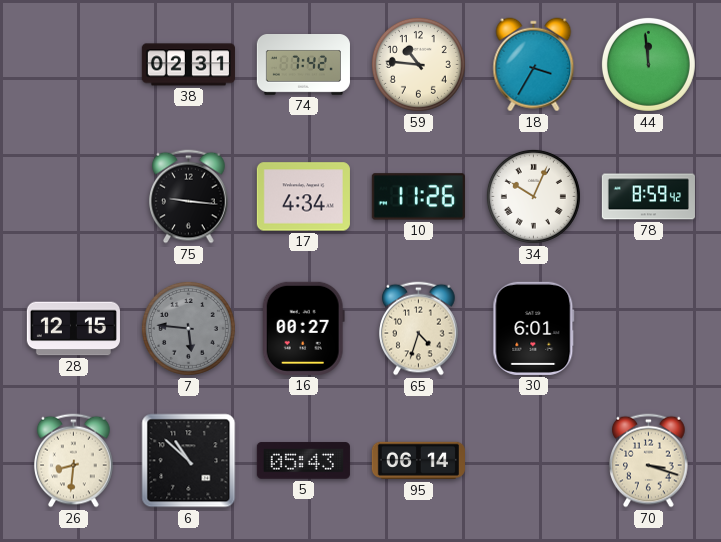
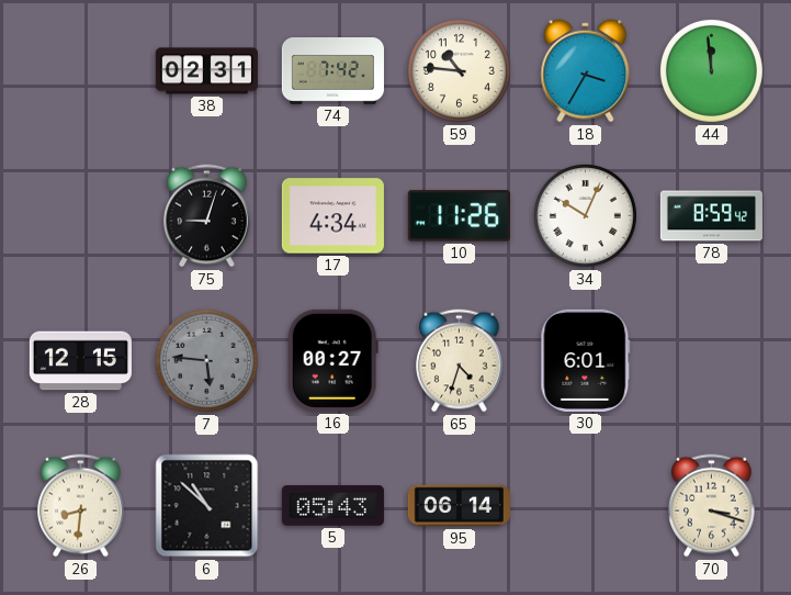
75: 9:16 -> 9:03
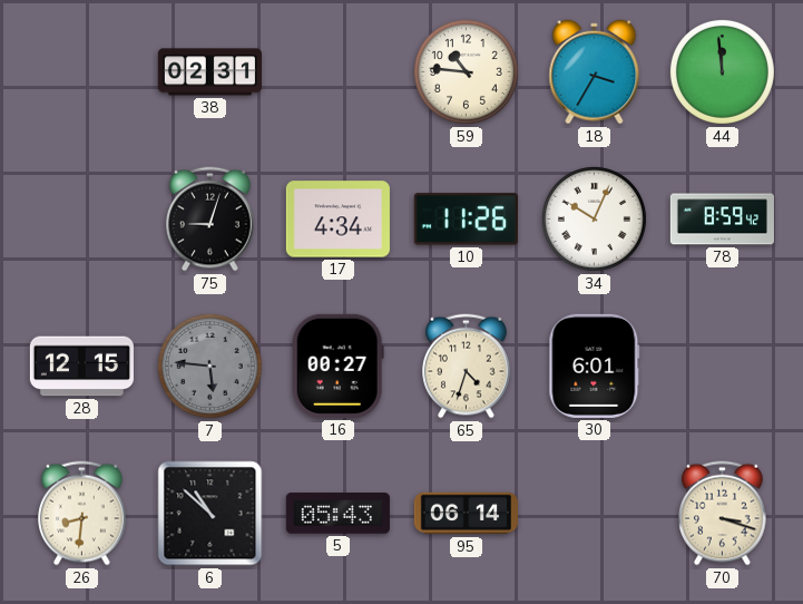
74: 7:42 -> none
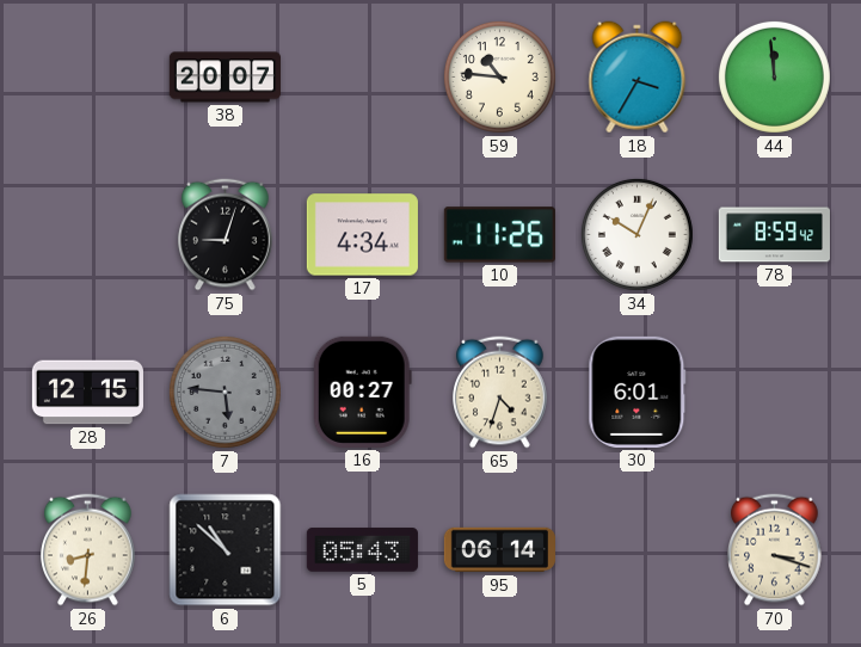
38: 02:31 -> 20:07
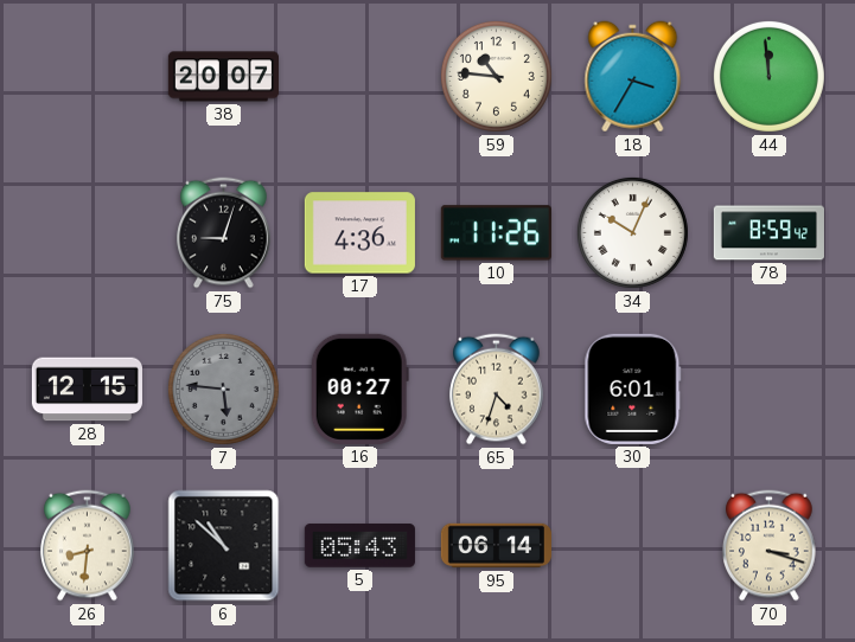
17: 4:34 -> 4:36
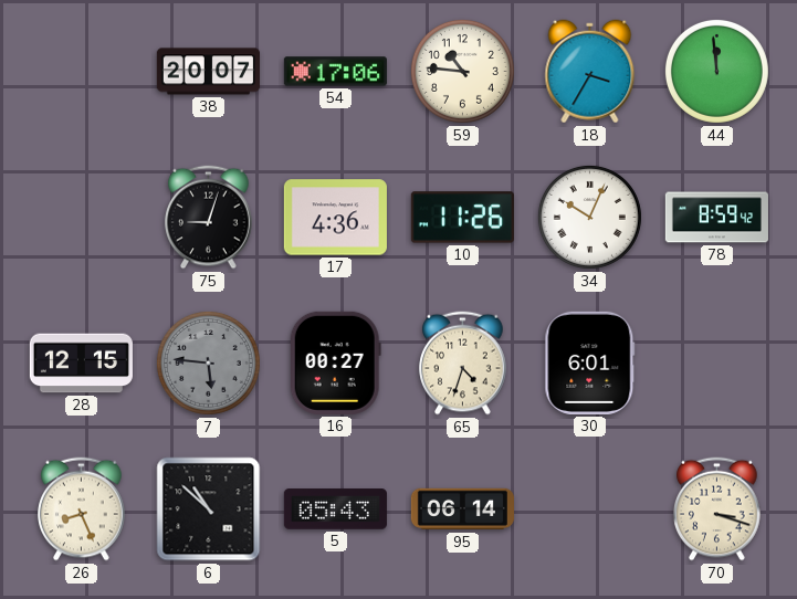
54: none -> 17:06
26: 8:31 -> 8:26
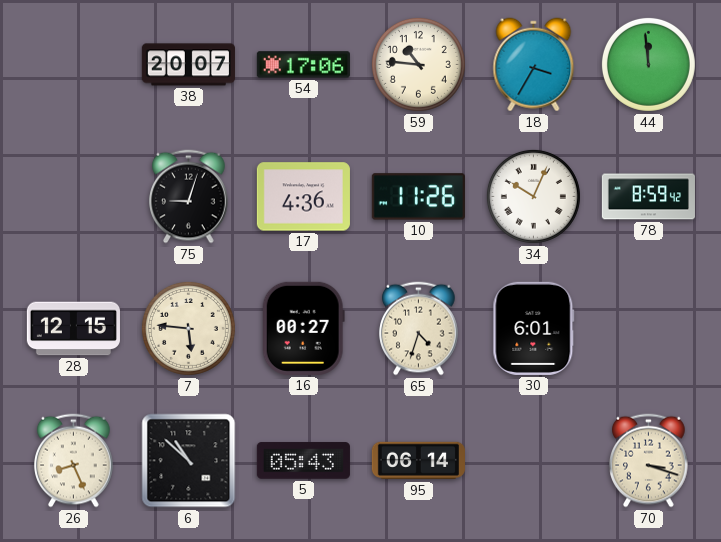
7 dial: grey -> cream
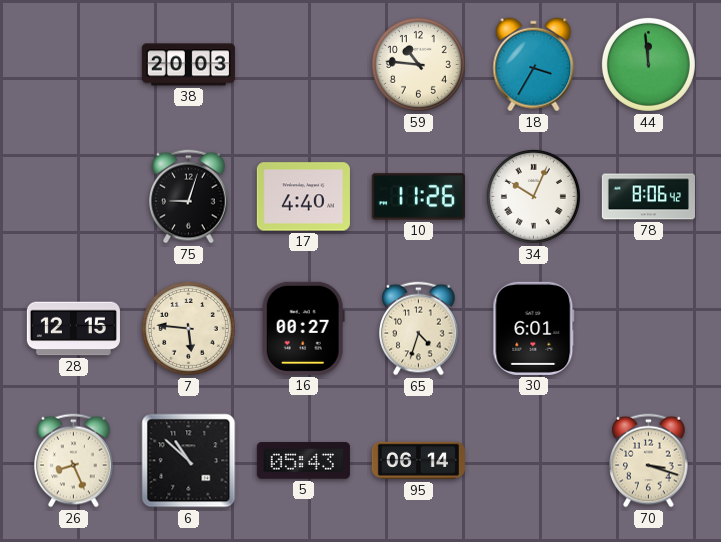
38: 20:07 -> 20:03
54: 17:06 -> none
17: 4:36 -> 4:40
78: 8:59 -> 8:06
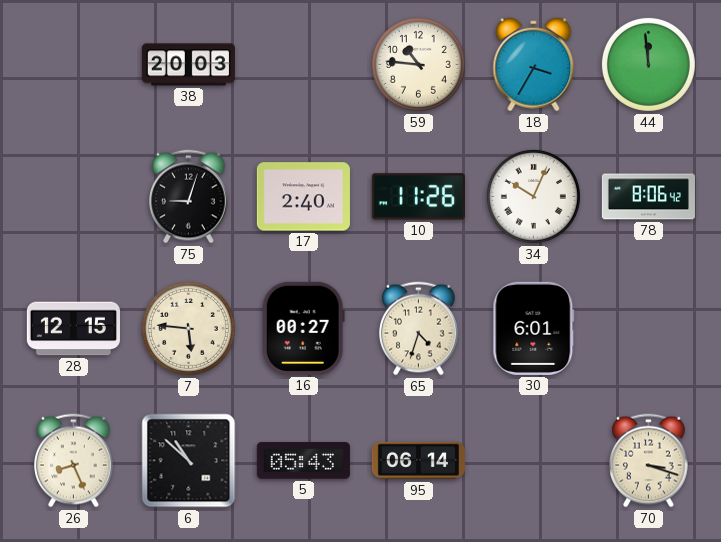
17: 4:40 -> 2:40
